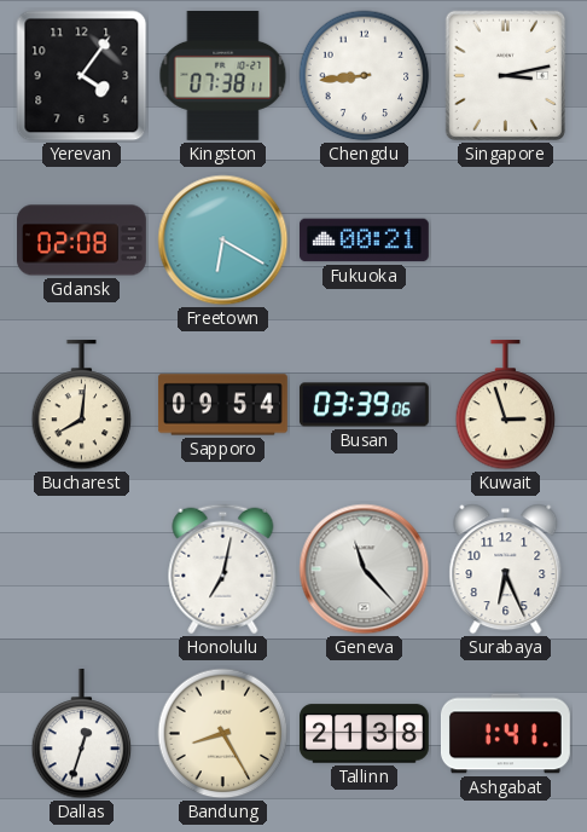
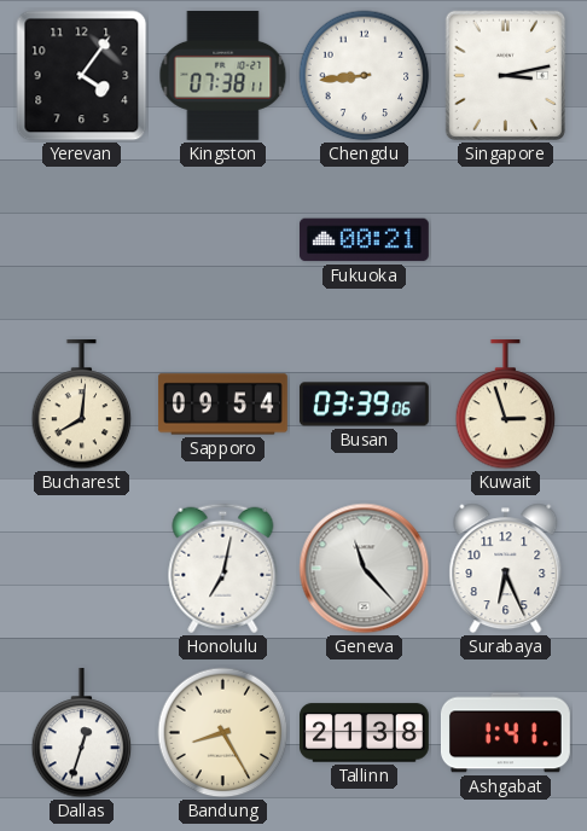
Gdansk: 02:08 -> none
Freetown: 6:20 -> none
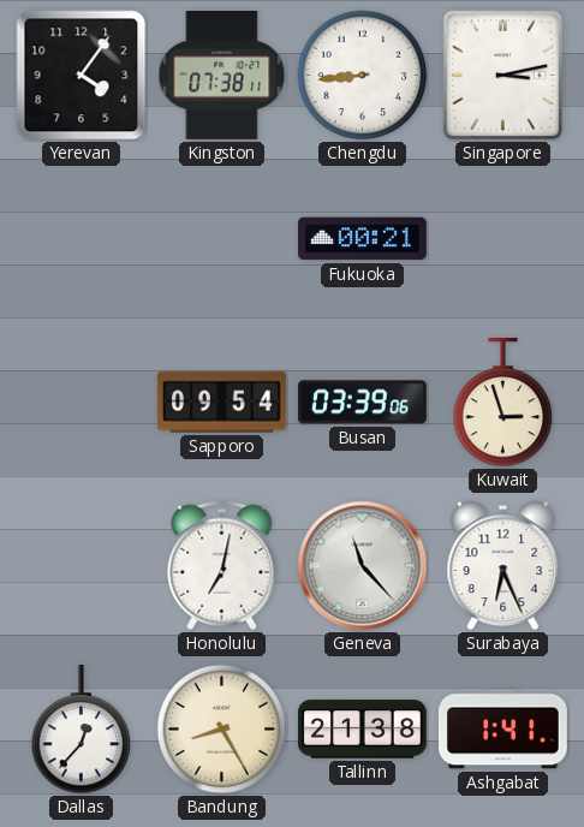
Bucharest: 8:01 -> none
Dallas: 12:33 -> 12:37
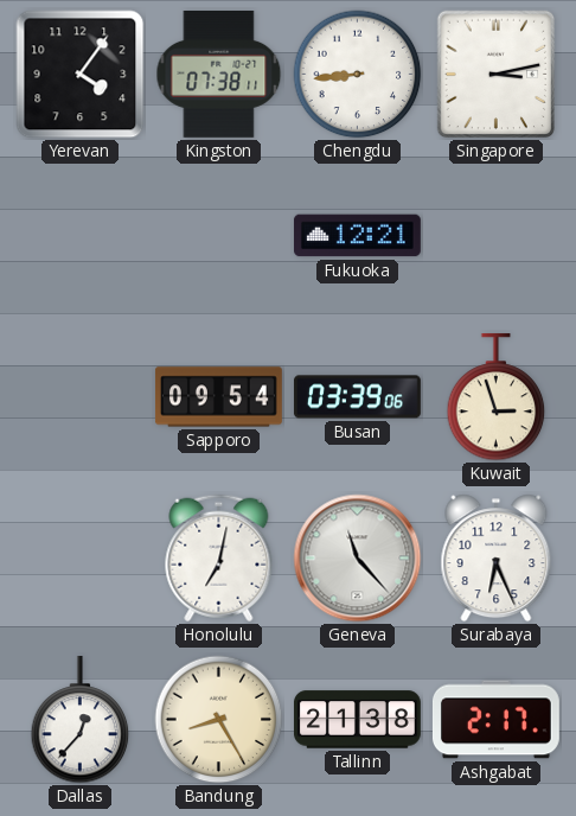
Fukuoka: 00:21 -> 12:21
Ashgabat: 1:41 -> 2:17
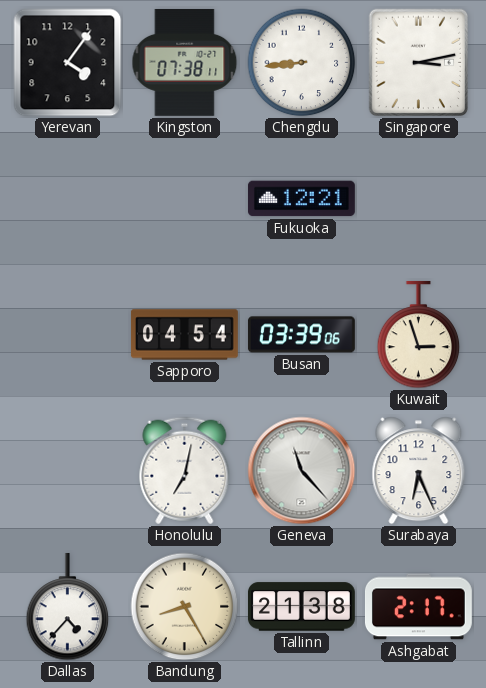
Sapporo: 09:54 -> 04:54
Dallas: 12:37 -> 4:37
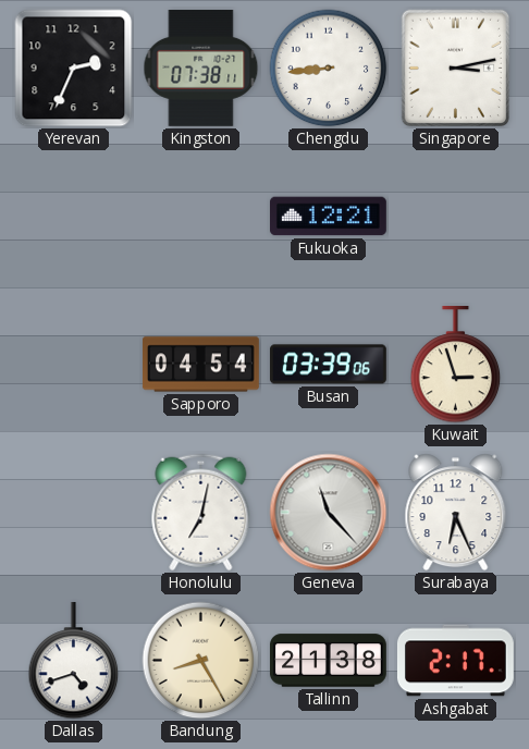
Yerevan: 4:06 -> 2:34
Dallas: 4:37 -> 4:42
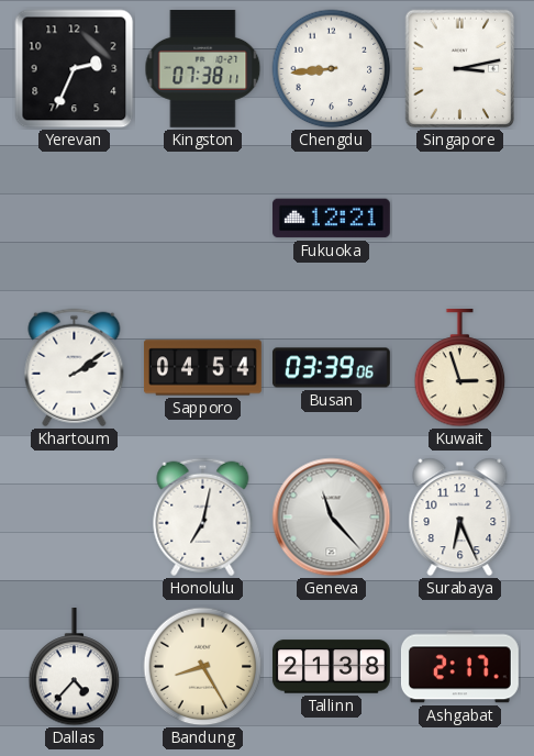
Khartoum: none -> 2:09
Dallas: 4:42 -> 4:37
